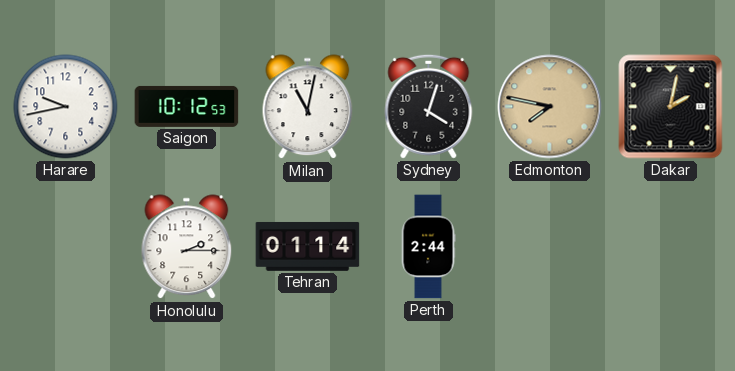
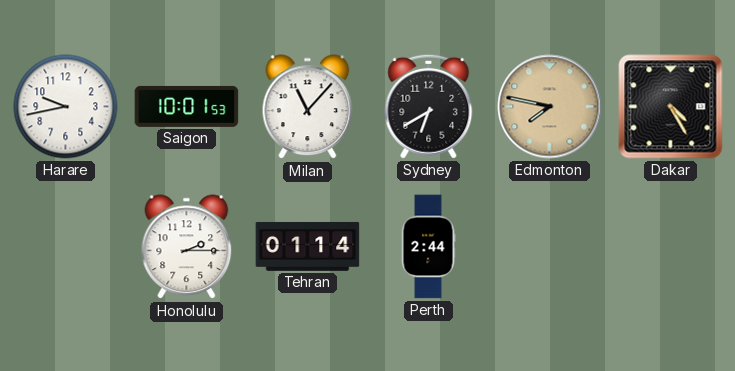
Saigon: 10:12 -> 10:01
Milan: 11:02 -> 11:07
Sydney: 4:03 -> 6:40
Dakar: 2:02 -> 4:25
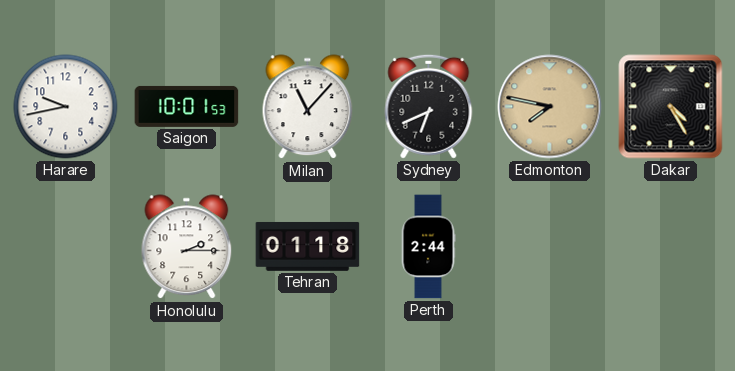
Sydney: 6:40 -> 6:41
Tehran: 01:14 -> 01:18
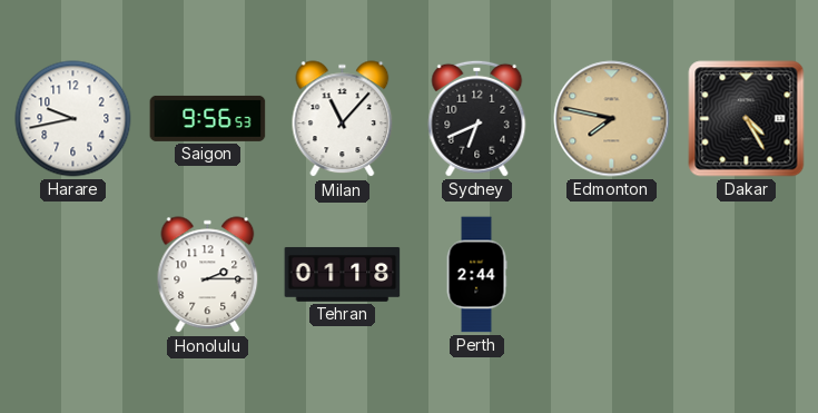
Saigon: 10:01 -> 9:56
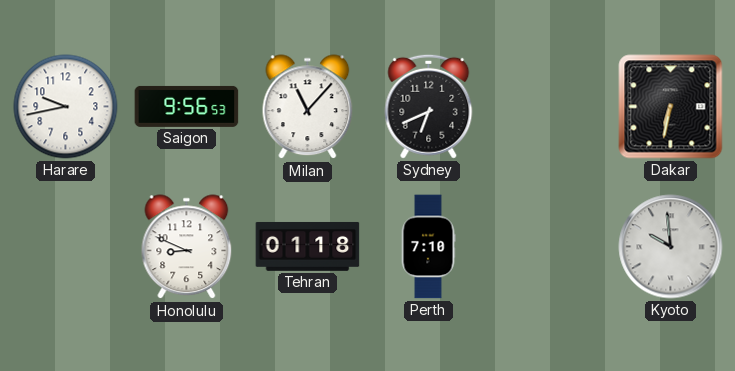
Edmonton: 7:47 -> none
Dakar: 4:25 -> 6:32
Honolulu: 2:15 -> 8:49
Perth: 2:44 -> 7:10
Kyoto: none -> 9:59
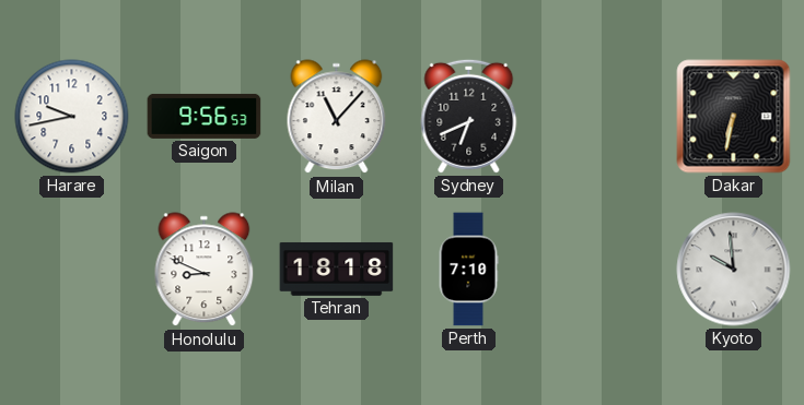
Tehran: 01:18 -> 18:18
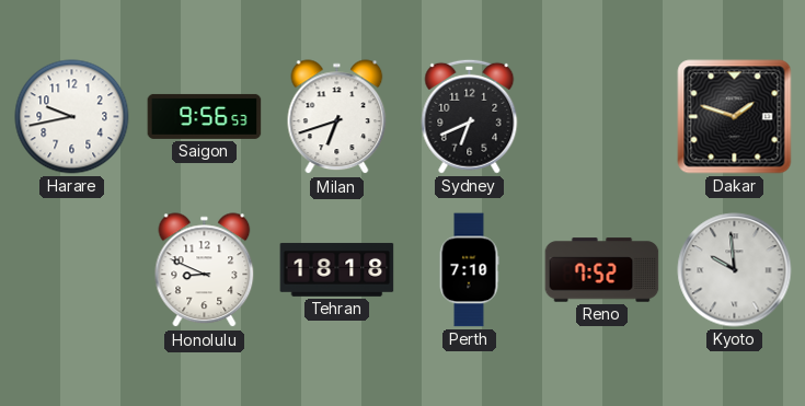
Milan: 11:07 -> 6:42
Dakar: 6:32 -> 1:48
Reno: none -> 7:52
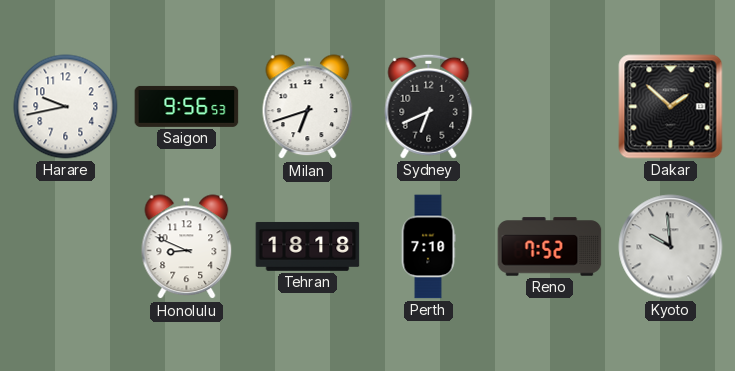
Dakar: 1:48 -> 1:52
